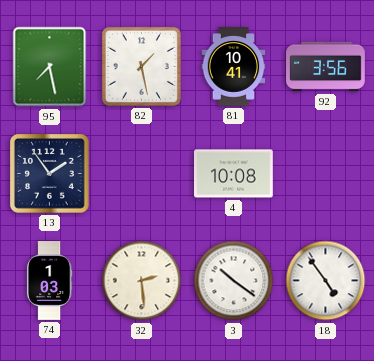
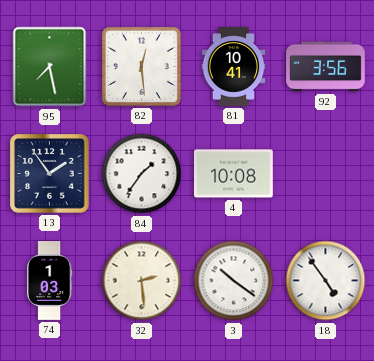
82: 1:28 -> 12:29
84: none -> 1:36
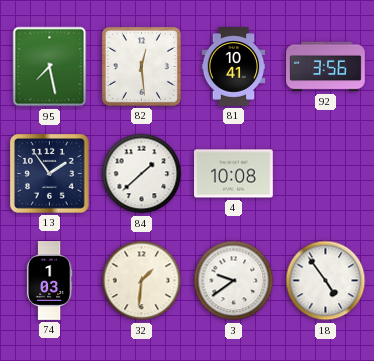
84: 1:36 -> 1:38
32: 2:29 -> 1:31
3: 10:21 -> 9:39
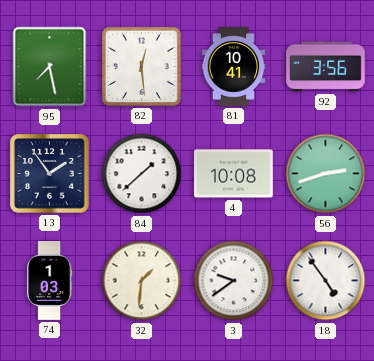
56: none -> 2:42
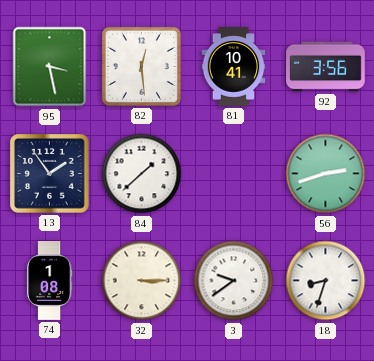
95: 7:28 -> 3:28
4: 10:08 -> none
74: 1:03 -> 1:08
32: 1:31 -> 3:15
18: 4:54 -> 8:33
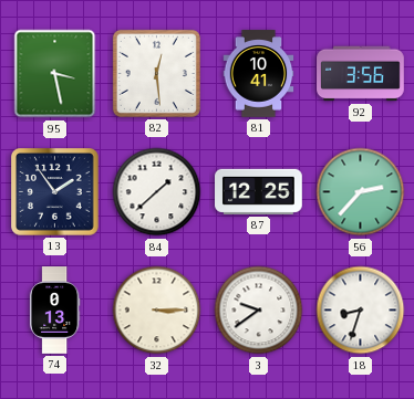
87: none -> 12:25
56: 2:42 -> 2:37
74: 1:08 -> 0:13
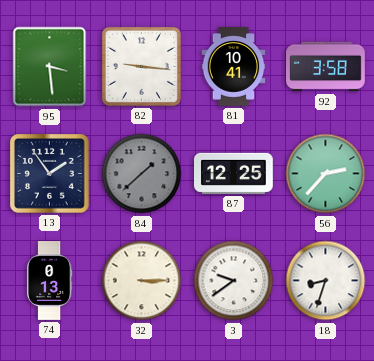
95: 3:28 -> 3:29
82: 12:29 -> 9:16
92: 3:56 -> 3:58
84 dial: white -> grey
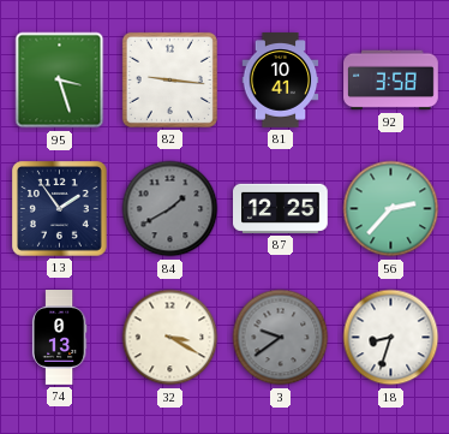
95: 3:29 -> 3:27
84: 1:38 -> 1:40
32: 3:15 -> 3:20
3 dial: white -> grey
